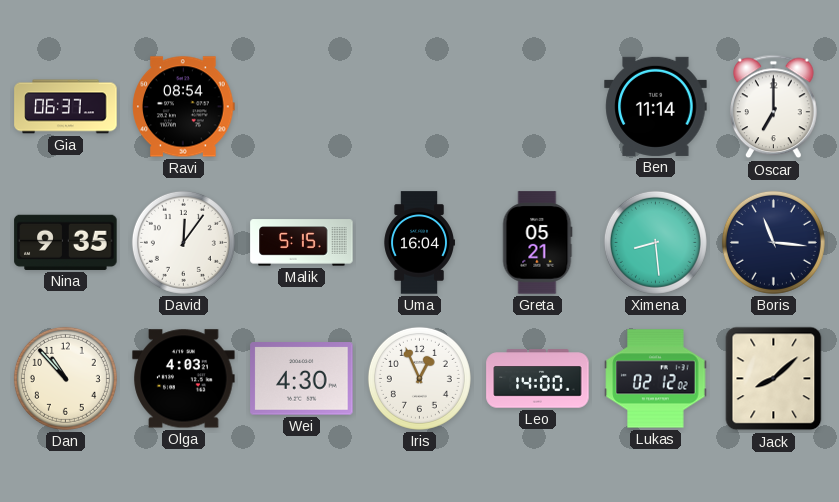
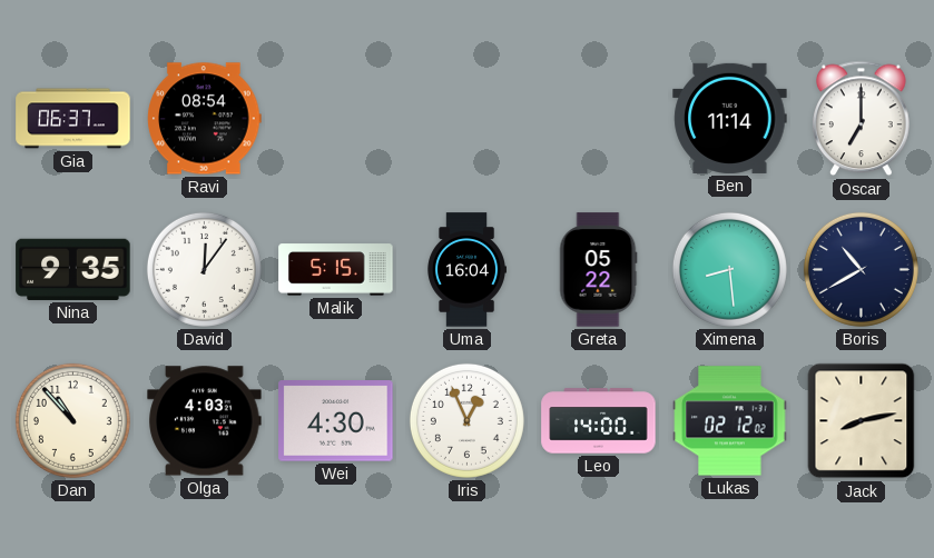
Greta: 05:21 -> 05:22
Boris: 11:16 -> 10:40
Jack: 8:08 -> 8:13
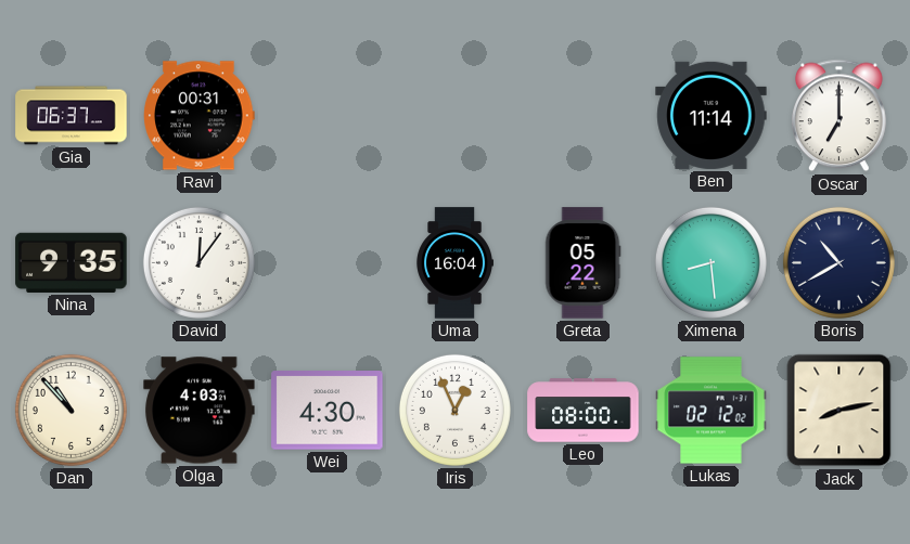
Ravi: 08:54 -> 00:31
Malik: 5:15 -> none
Leo: 14:00 -> 08:00
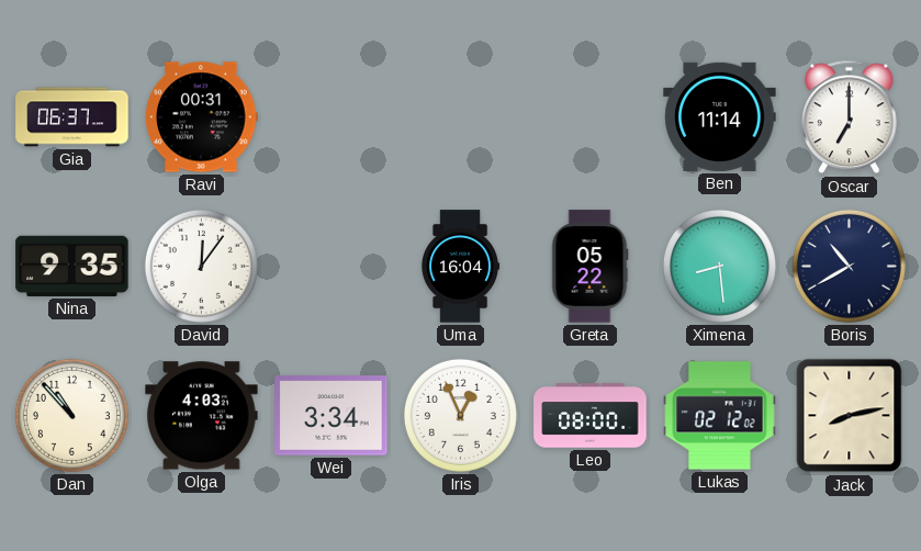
Wei: 4:30 -> 3:34
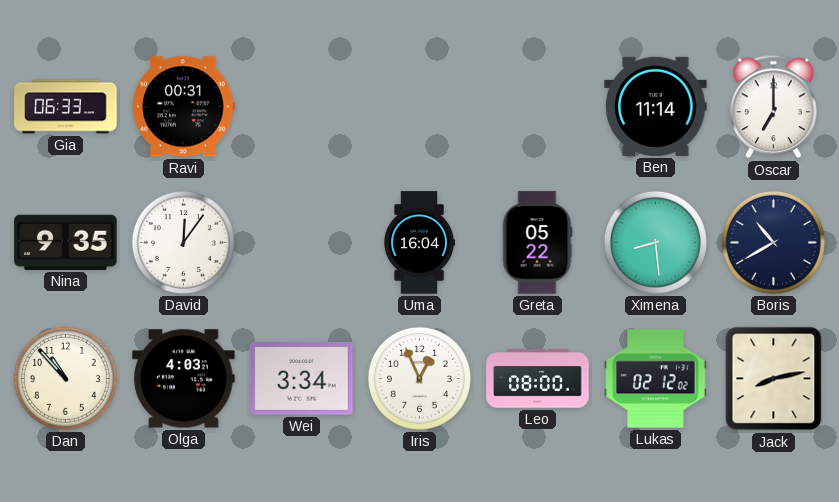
Gia: 06:37 -> 06:33
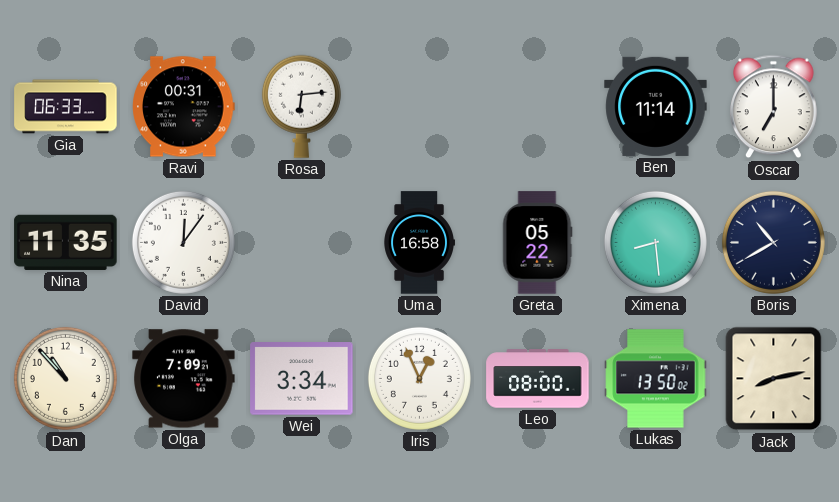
Rosa: none -> 6:14
Nina: 9:35 -> 11:35
Uma: 16:04 -> 16:58
Olga: 4:03 -> 7:09
Lukas: 02:12 -> 13:50
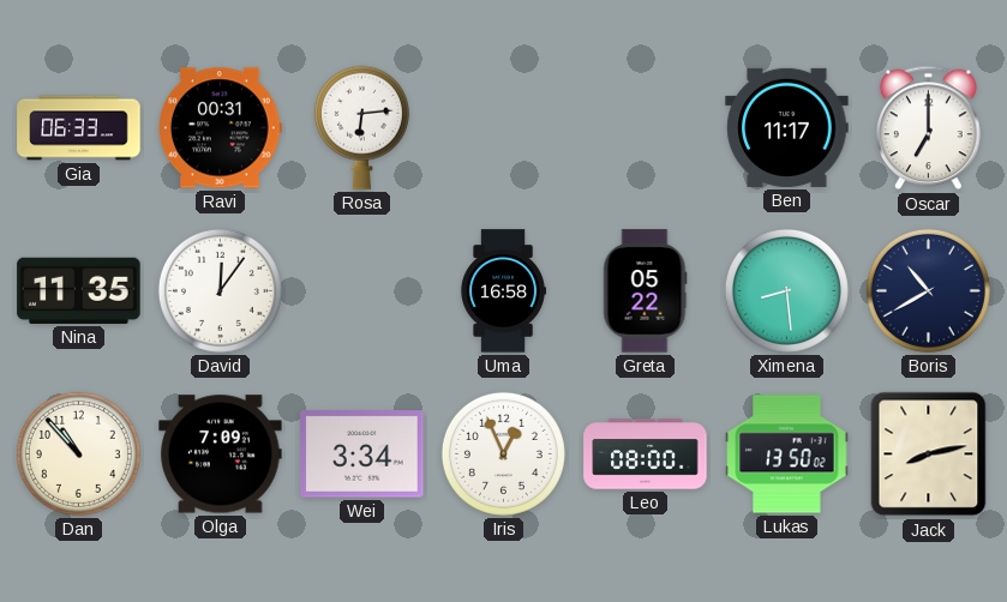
Ben: 11:14 -> 11:17
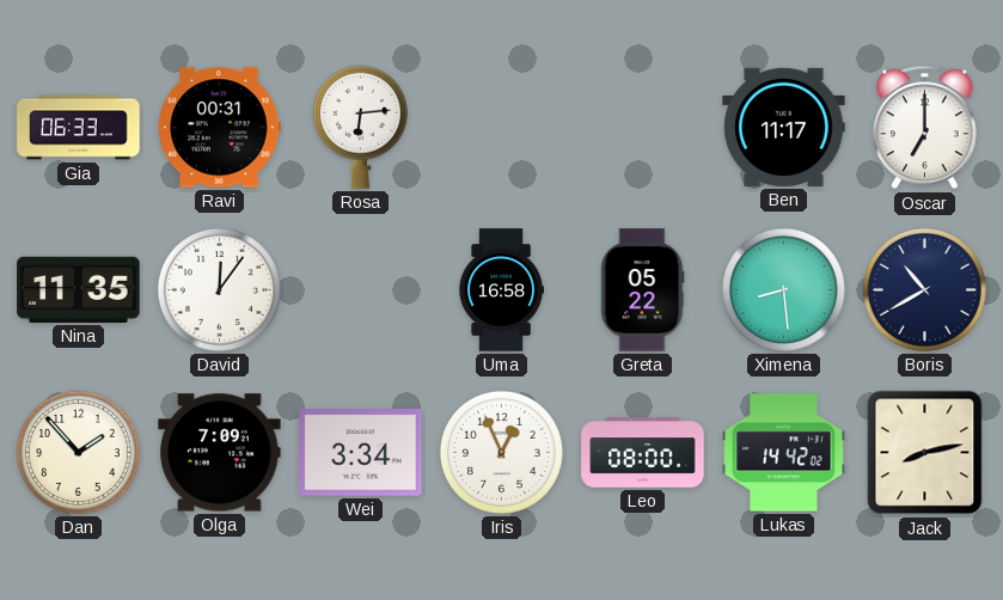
Dan: 10:53 -> 1:53
Lukas: 13:50 -> 14:42
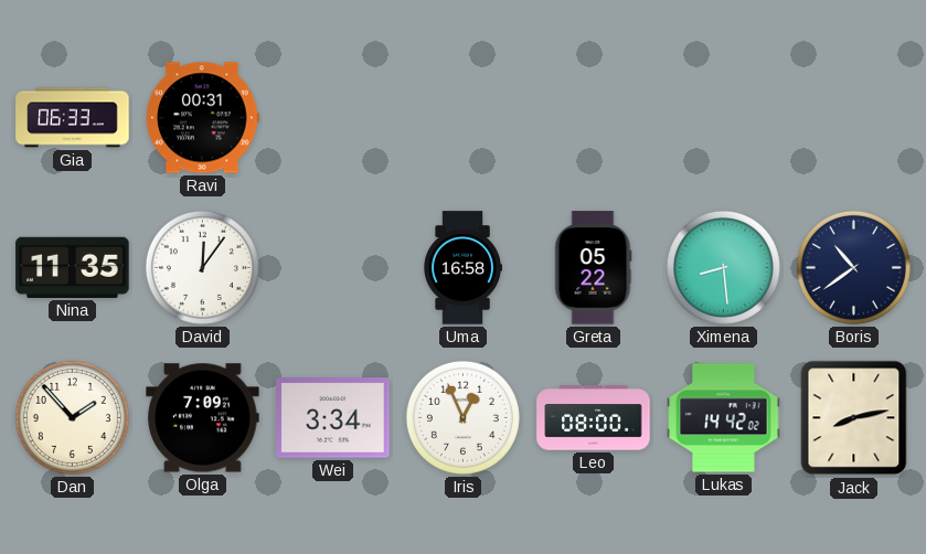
Rosa: 6:14 -> none
Ben: 11:17 -> none
Oscar: 7:00 -> none
Boris: 10:40 -> 10:39
